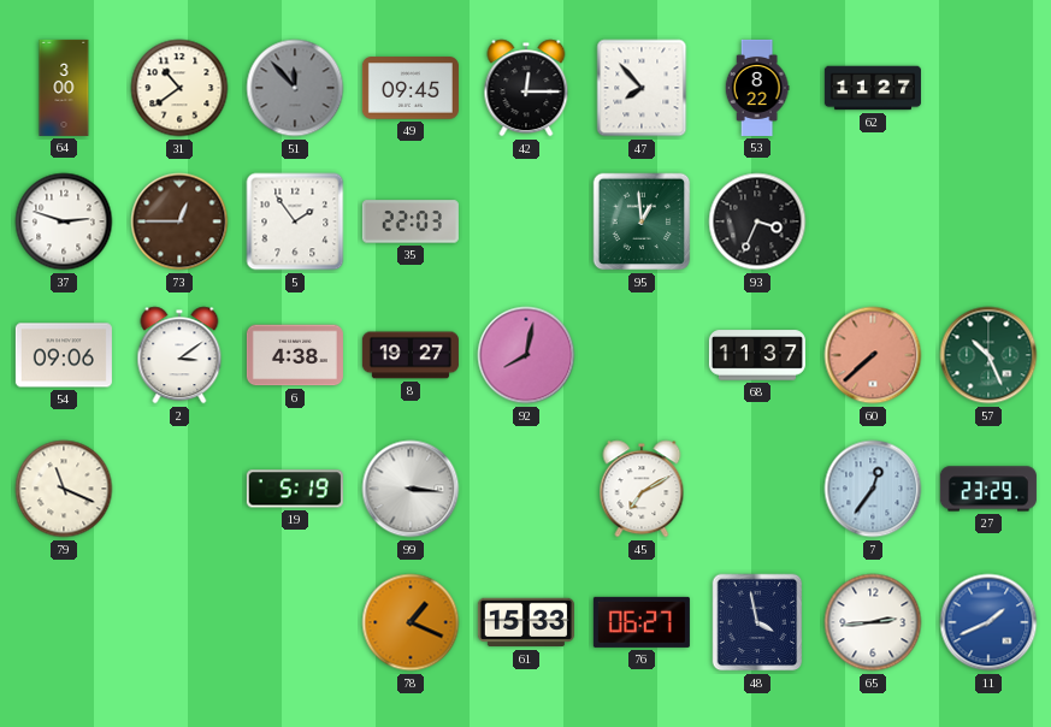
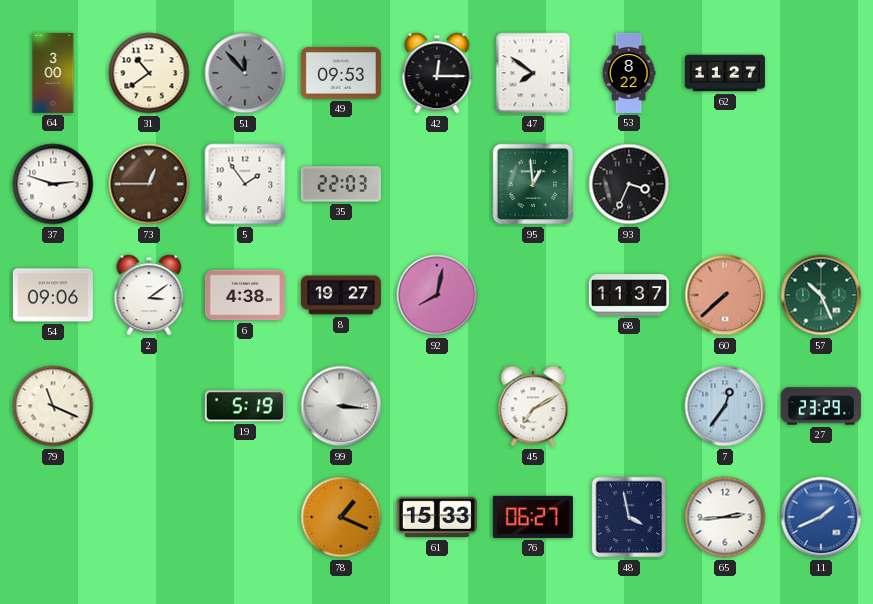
49: 09:45 -> 09:53
47: 7:53 -> 7:51
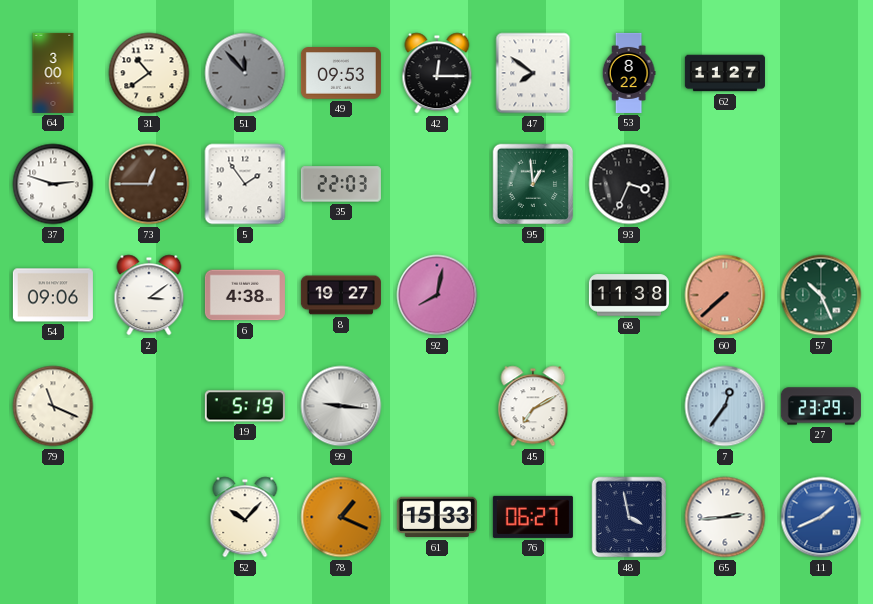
68: 11:37 -> 11:38
99: 3:16 -> 9:16
52: none -> 10:07
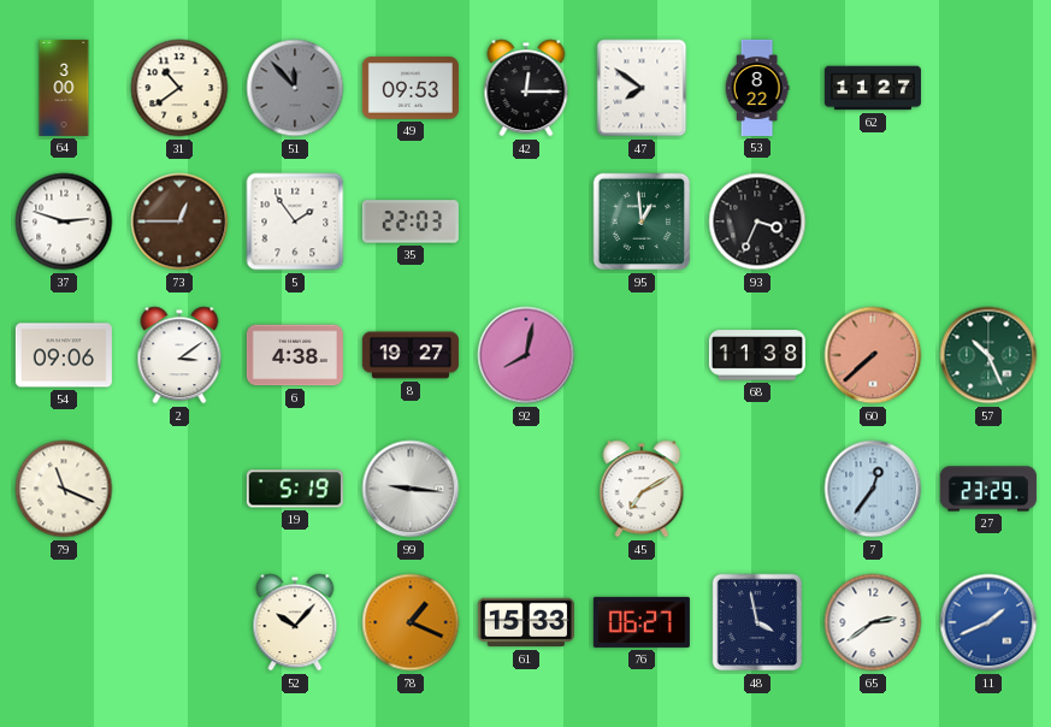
65: 2:44 -> 2:39
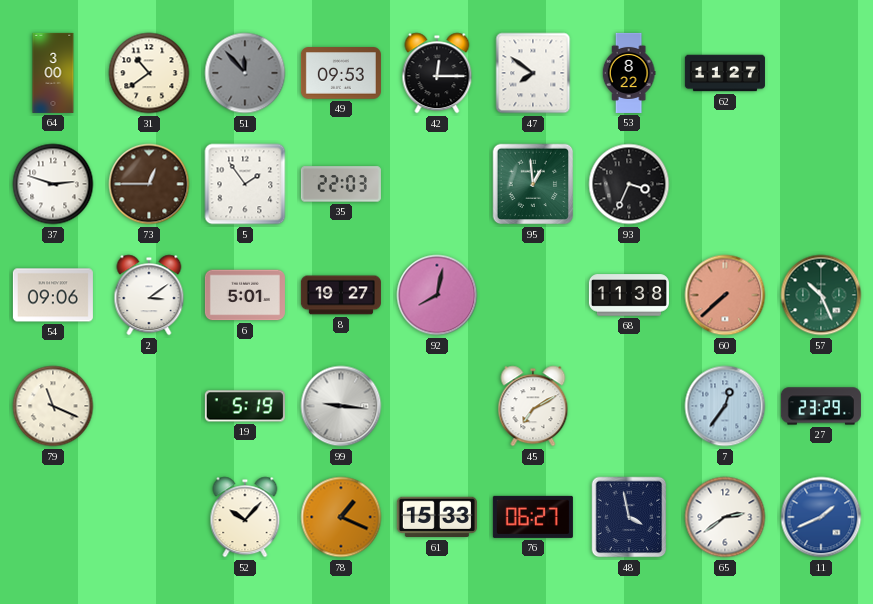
6: 4:38 -> 5:01
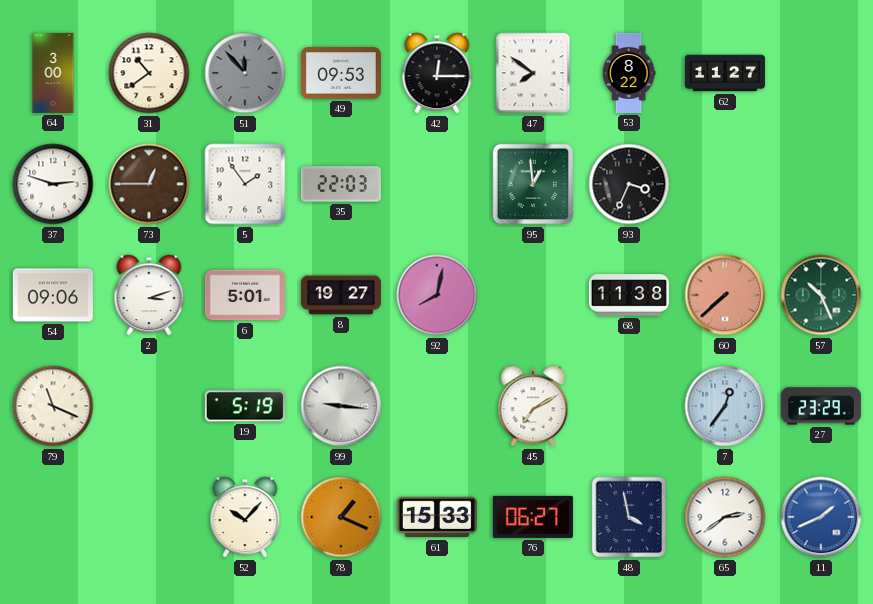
2: 3:09 -> 3:12
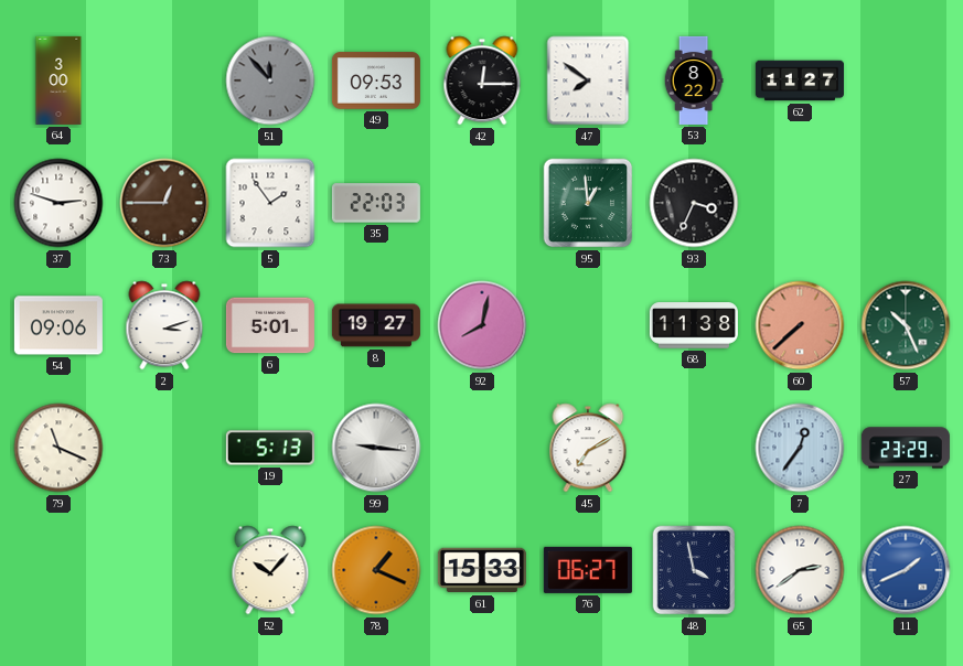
31: 10:39 -> none
19: 5:19 -> 5:13
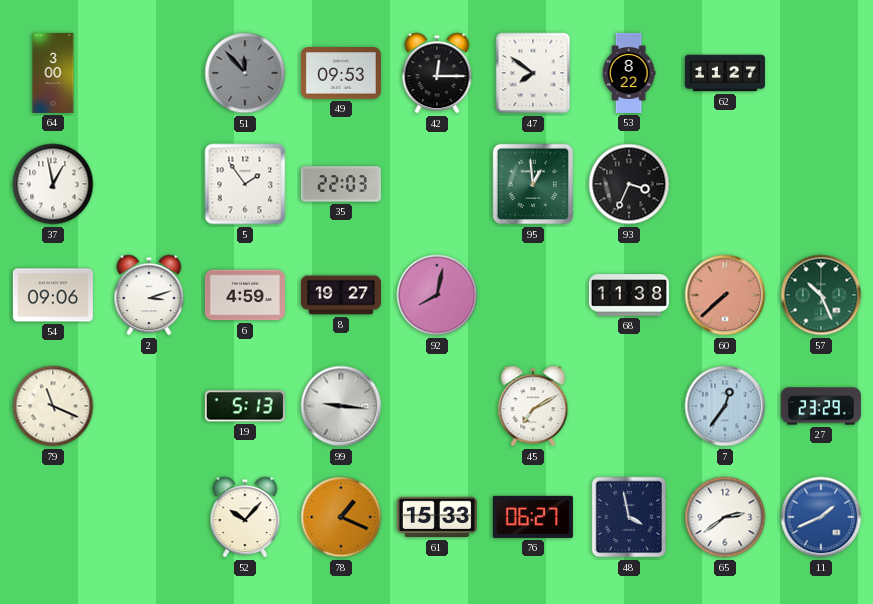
37: 2:48 -> 12:58
73: 12:45 -> none
6: 5:01 -> 4:59
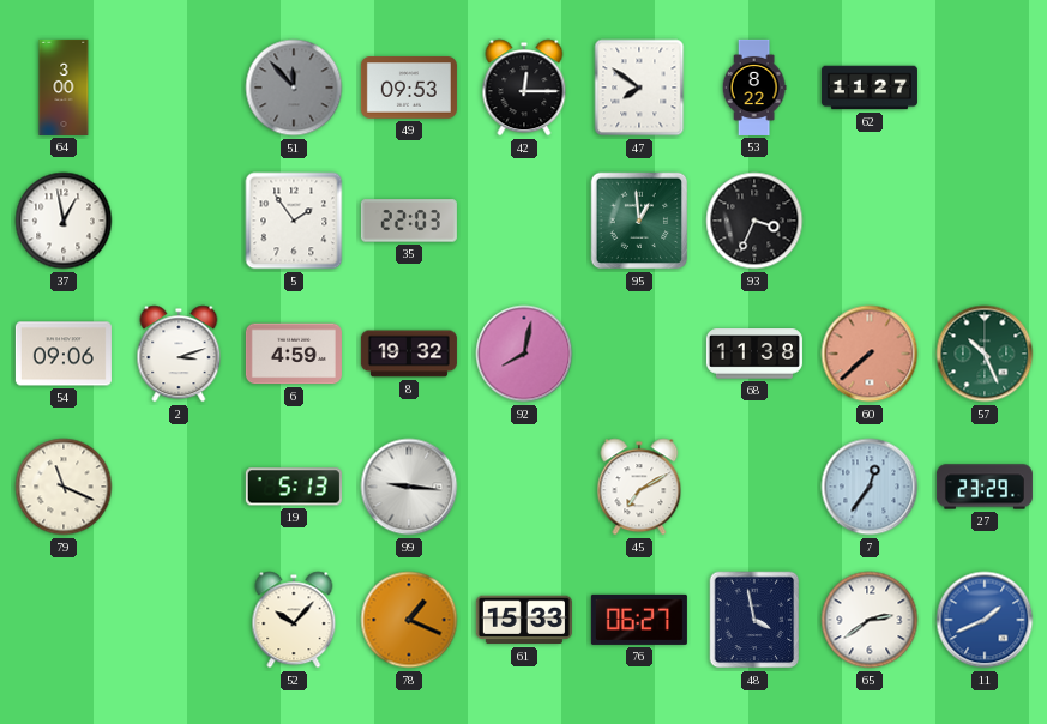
8: 19:27 -> 19:32
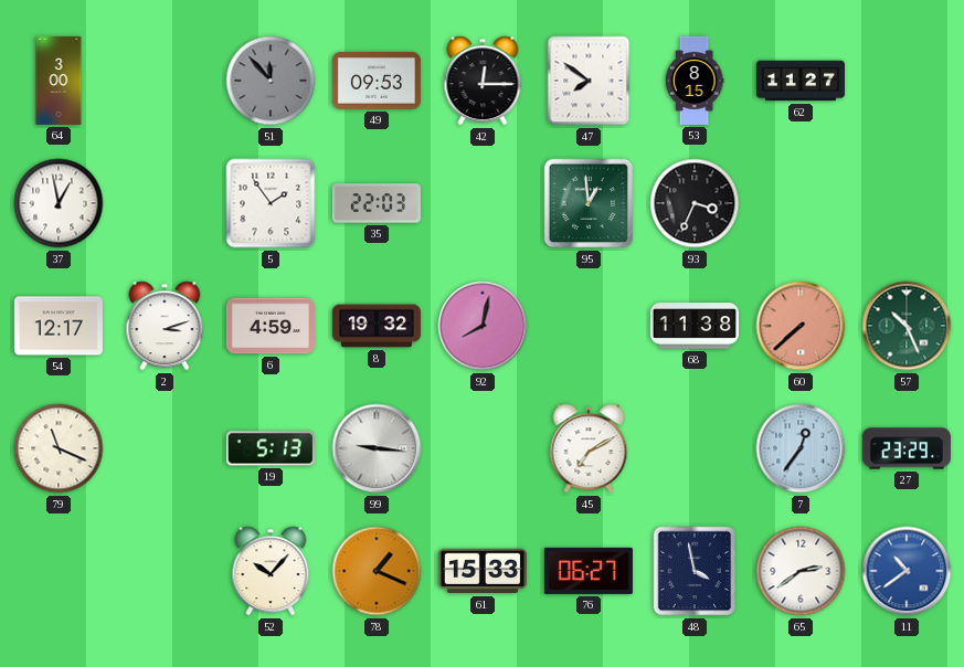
53: 8:22 -> 8:15
54: 09:06 -> 12:17
11: 1:41 -> 10:39
